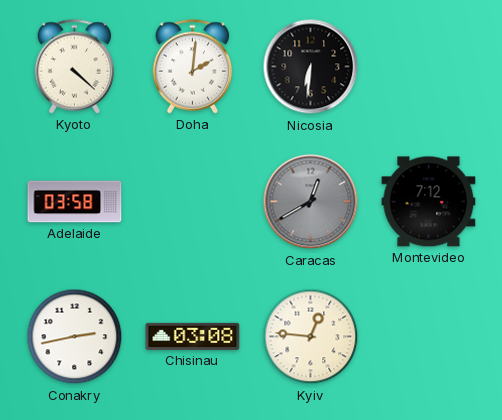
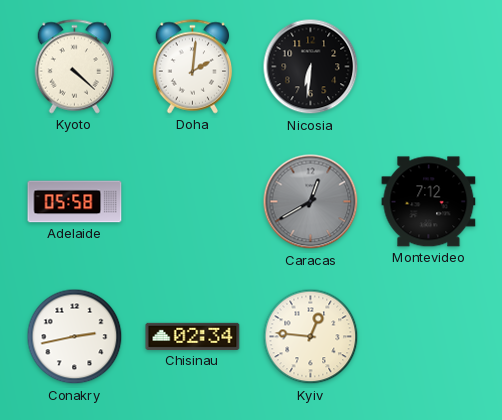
Adelaide: 03:58 -> 05:58
Chisinau: 03:08 -> 02:34
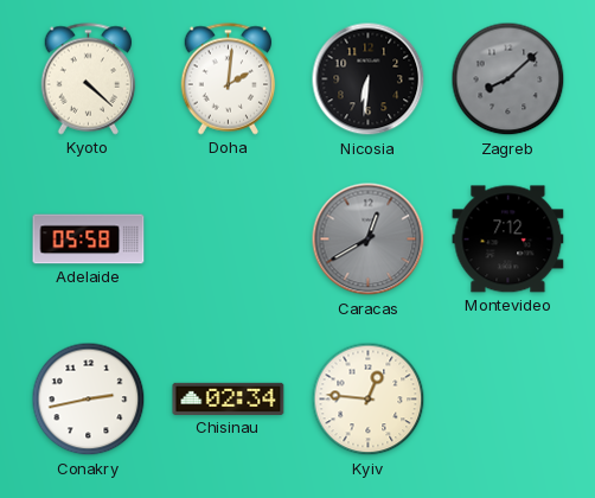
Zagreb: none -> 8:08
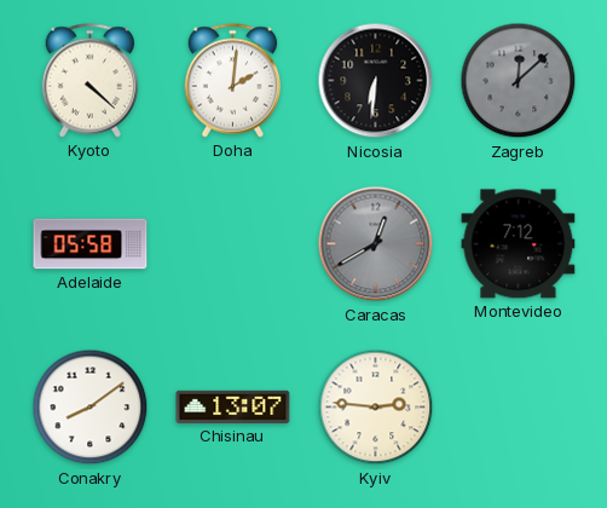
Zagreb: 8:08 -> 12:08
Conakry: 2:43 -> 8:09
Chisinau: 02:34 -> 13:07
Kyiv: 12:46 -> 2:46
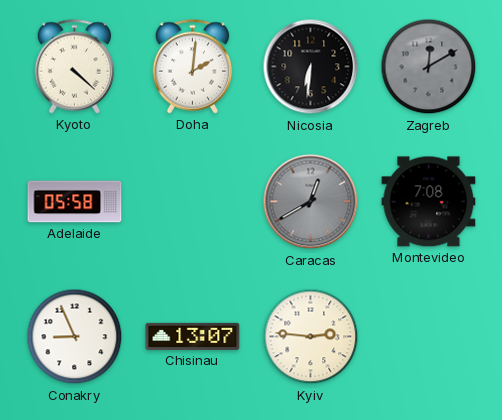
Zagreb: 12:08 -> 12:10
Montevideo: 7:12 -> 7:08
Conakry: 8:09 -> 8:56
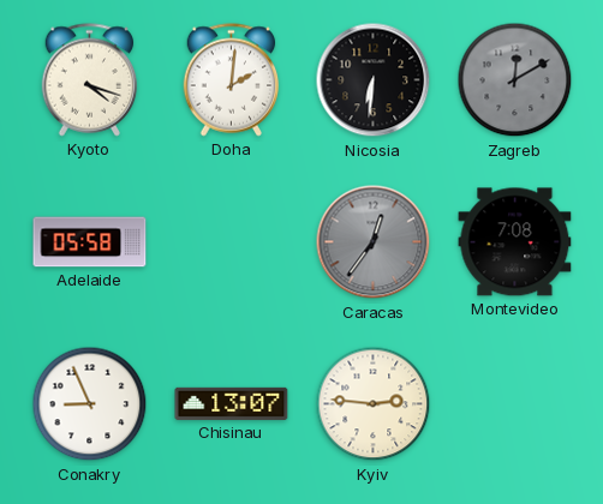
Kyoto: 4:22 -> 4:18
Caracas: 12:40 -> 12:36
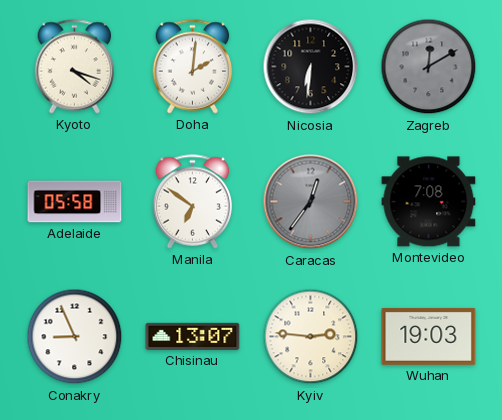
Manila: none -> 6:51
Wuhan: none -> 19:03
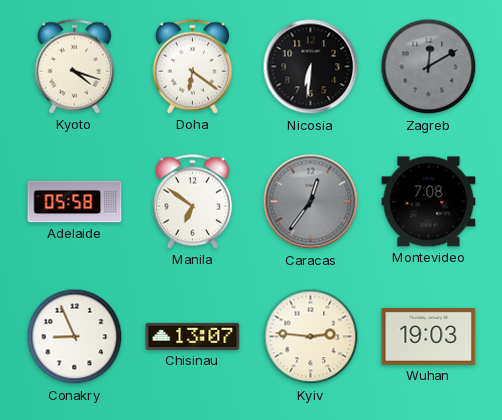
Doha: 2:01 -> 6:21
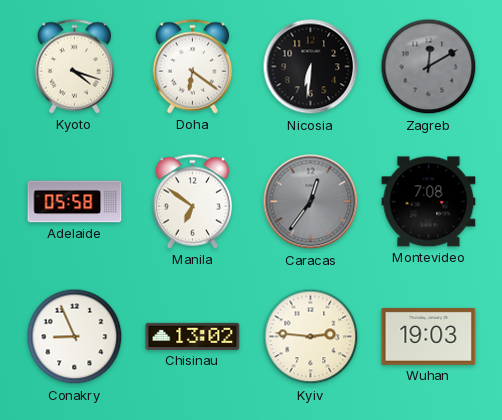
Chisinau: 13:07 -> 13:02
